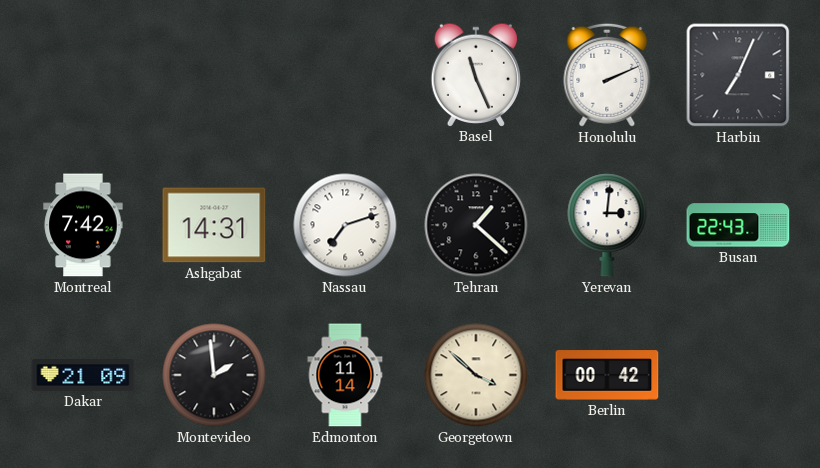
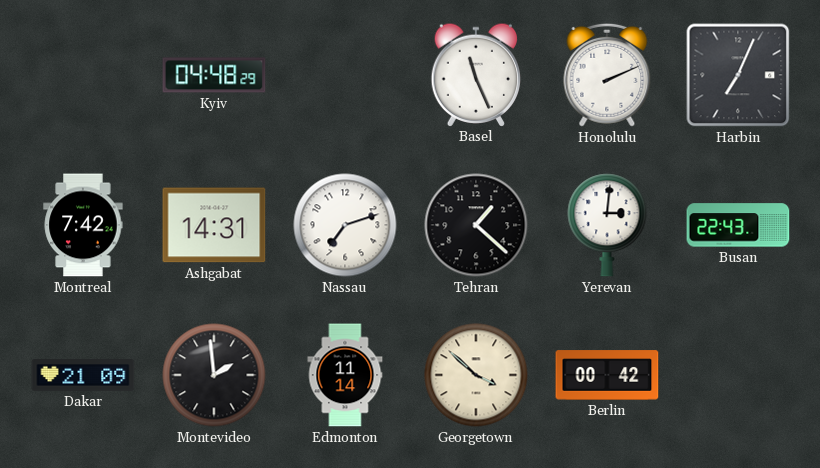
Kyiv: none -> 04:48
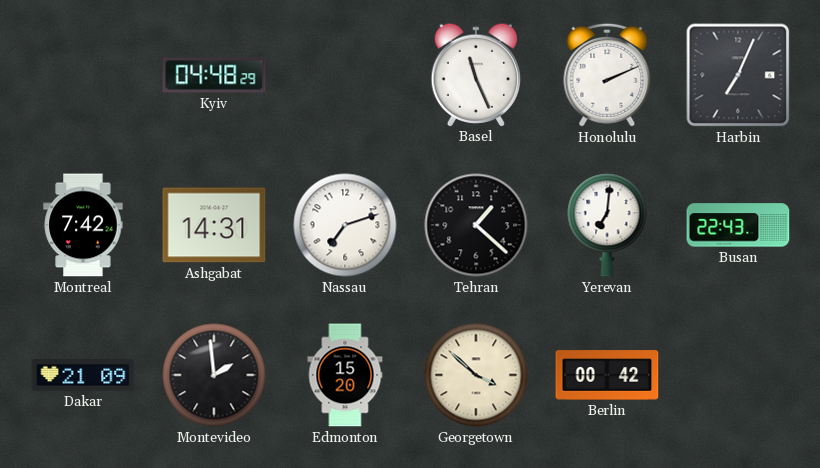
Yerevan: 3:01 -> 7:01
Edmonton: 11:14 -> 15:20
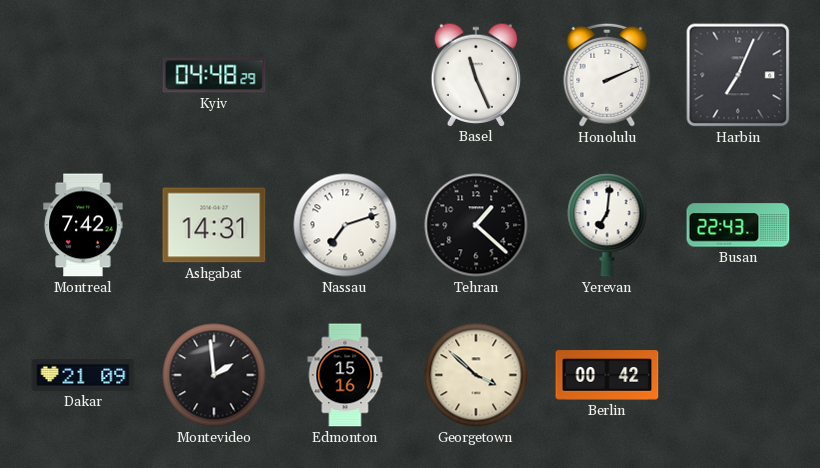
Edmonton: 15:20 -> 15:16
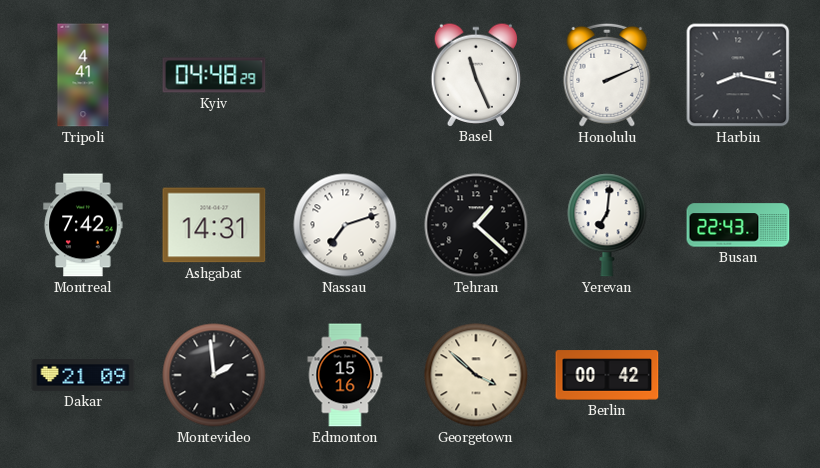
Tripoli: none -> 4:41
Harbin: 7:04 -> 8:17
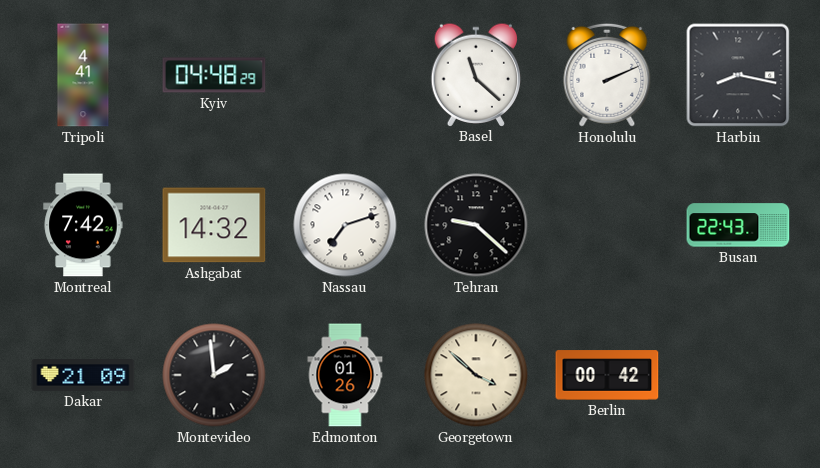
Basel: 11:26 -> 11:22
Ashgabat: 14:31 -> 14:32
Tehran: 1:22 -> 9:22
Yerevan: 7:01 -> none
Edmonton: 15:16 -> 01:26
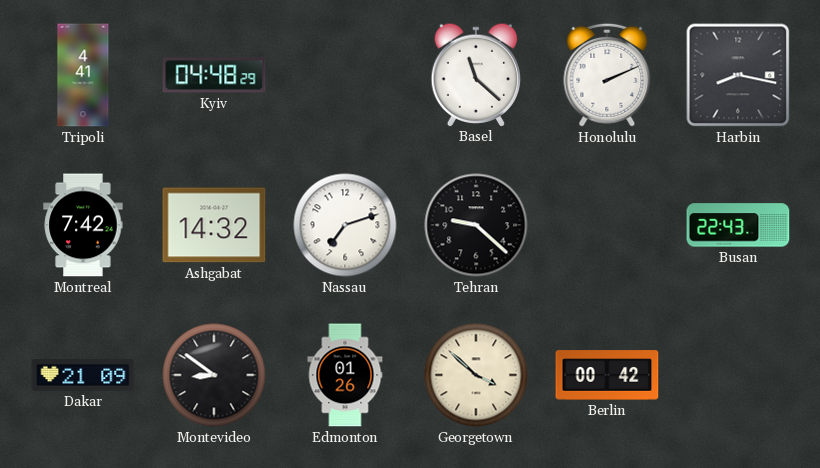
Montevideo: 1:59 -> 8:51
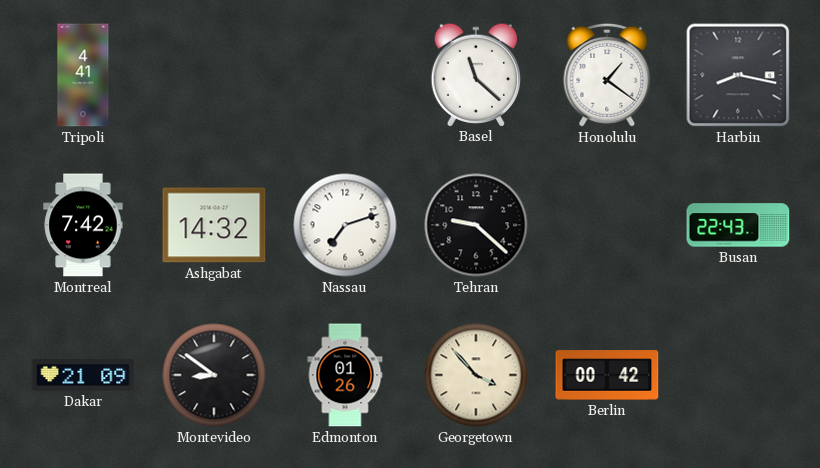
Kyiv: 04:48 -> none
Honolulu: 2:11 -> 1:21
Georgetown: 3:52 -> 3:53
